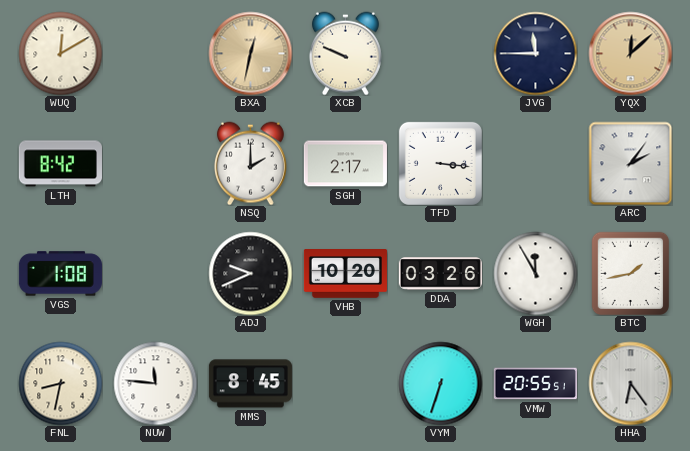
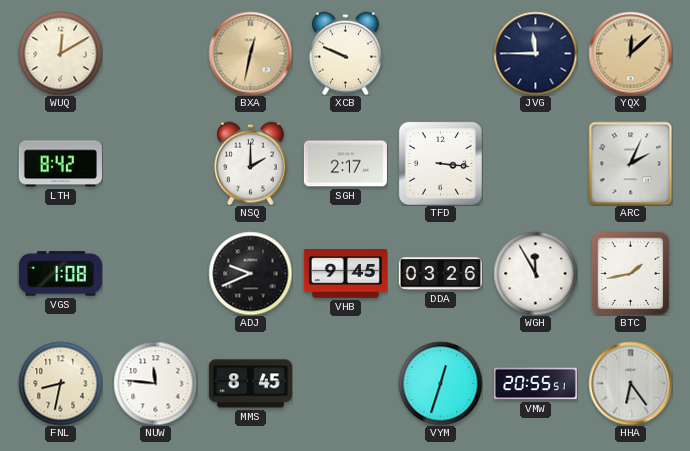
ARC: 2:06 -> 2:04
VHB: 10:20 -> 9:45
VYM: 6:33 -> 12:33
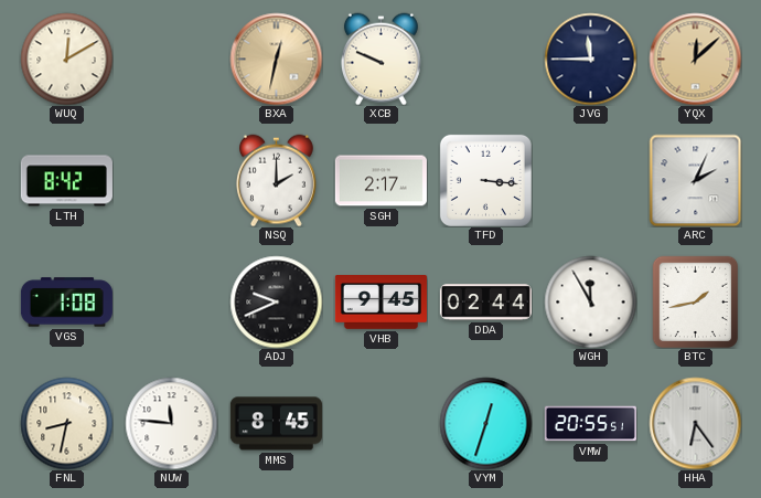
DDA: 03:26 -> 02:44
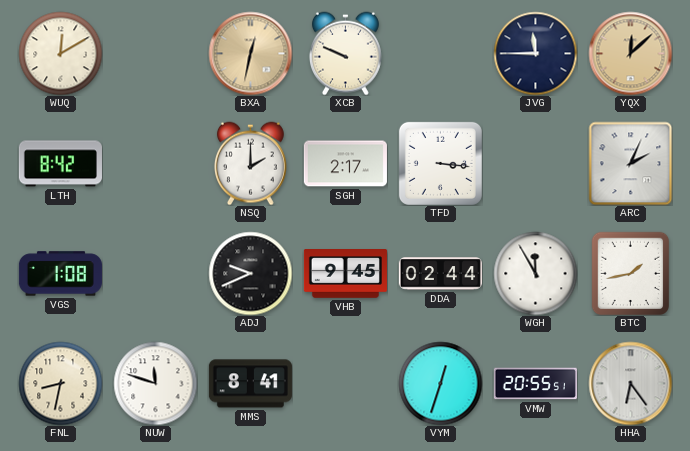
NUW: 11:46 -> 11:48
MMS: 8:45 -> 8:41
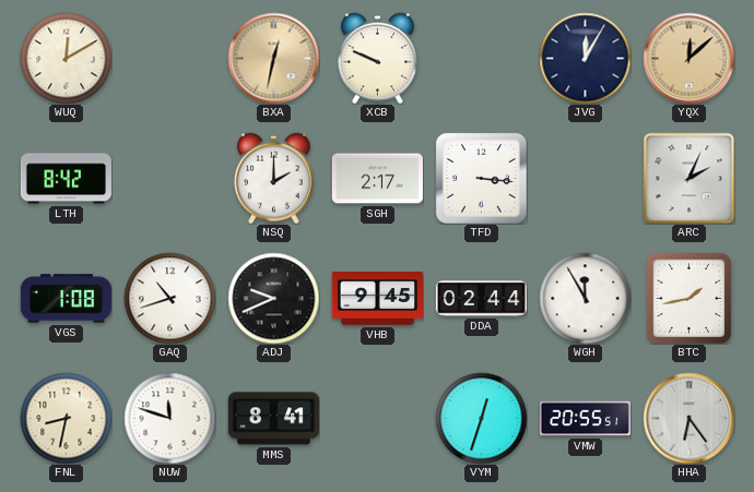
JVG: 11:45 -> 12:05
GAQ: none -> 10:42
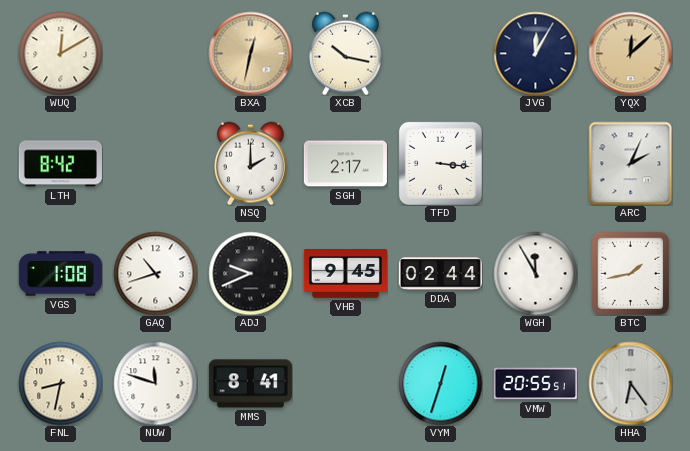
XCB: 9:49 -> 10:17
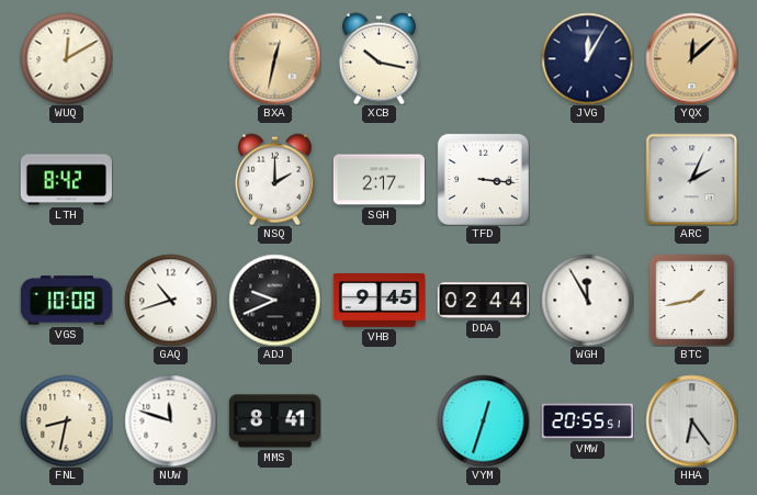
VGS: 1:08 -> 10:08
